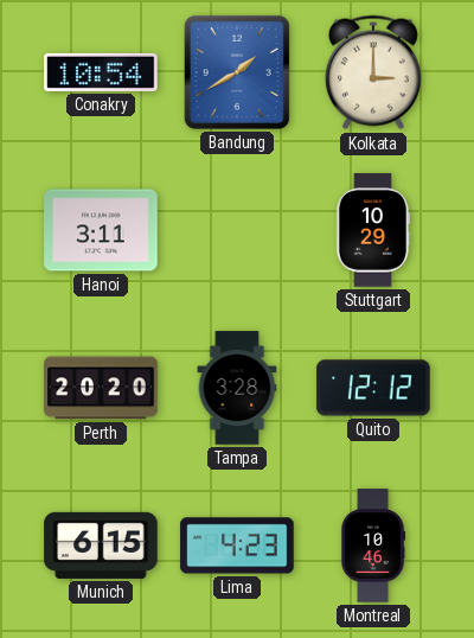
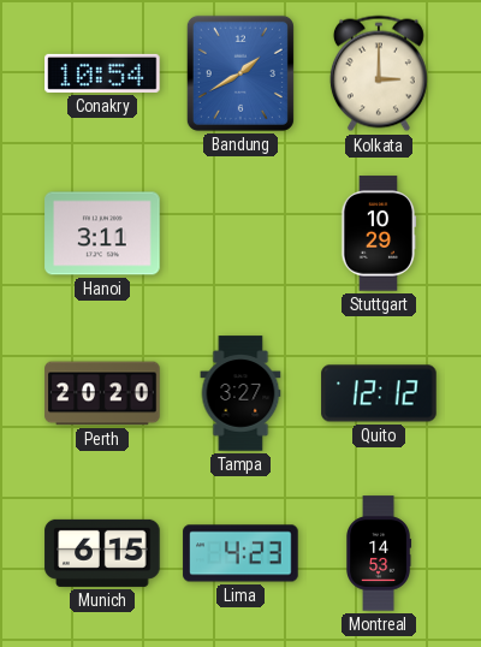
Tampa: 3:28 -> 3:27
Montreal: 10:46 -> 14:53
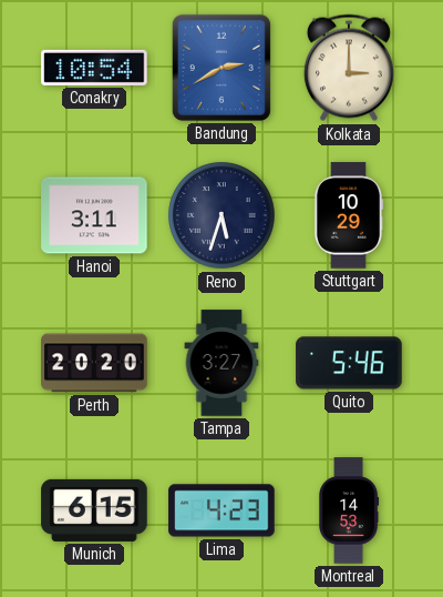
Bandung: 1:40 -> 2:40
Reno: none -> 5:33
Quito: 12:12 -> 5:46
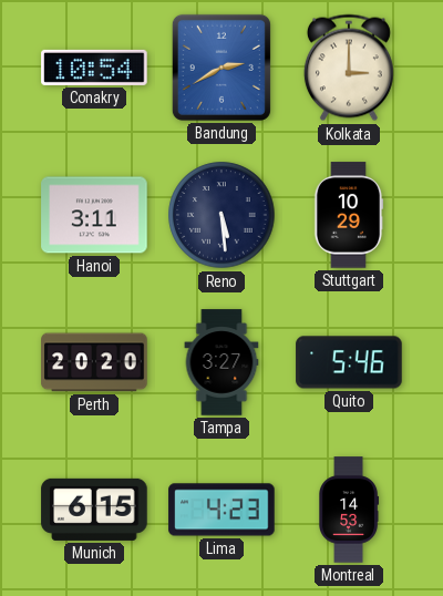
Reno: 5:33 -> 5:29
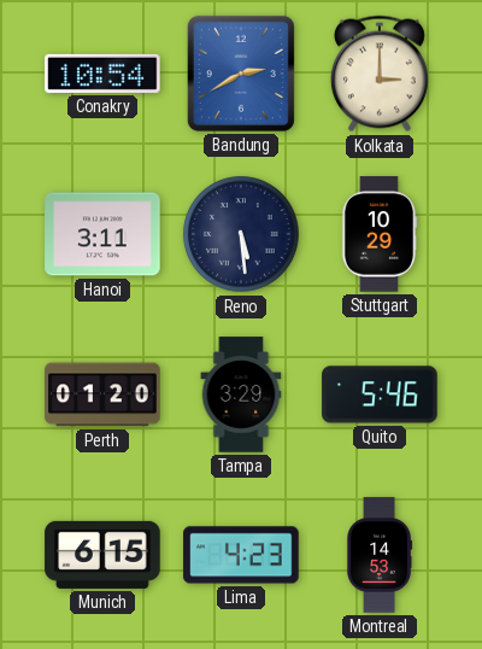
Perth: 20:20 -> 01:20
Tampa: 3:27 -> 3:29
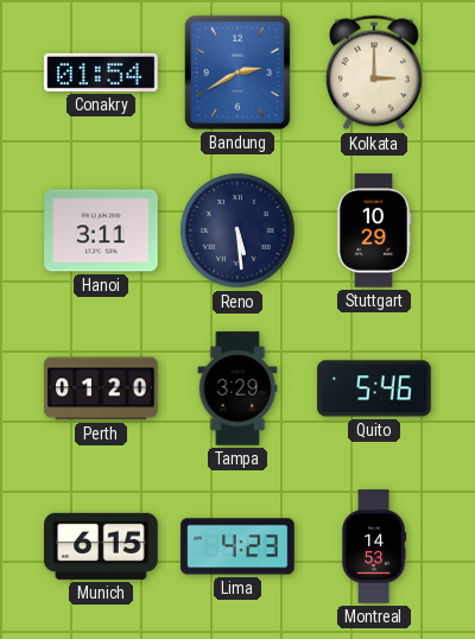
Conakry: 10:54 -> 01:54
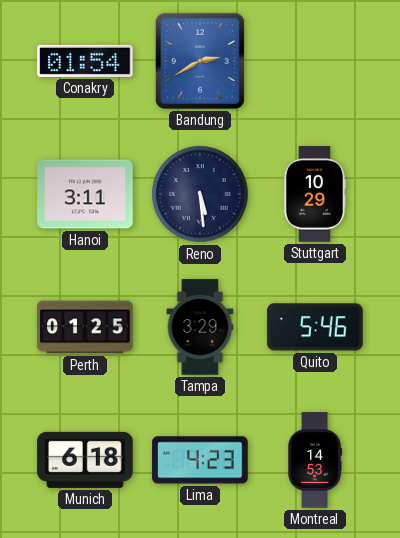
Kolkata: 3:00 -> none
Perth: 01:20 -> 01:25
Munich: 6:15 -> 6:18
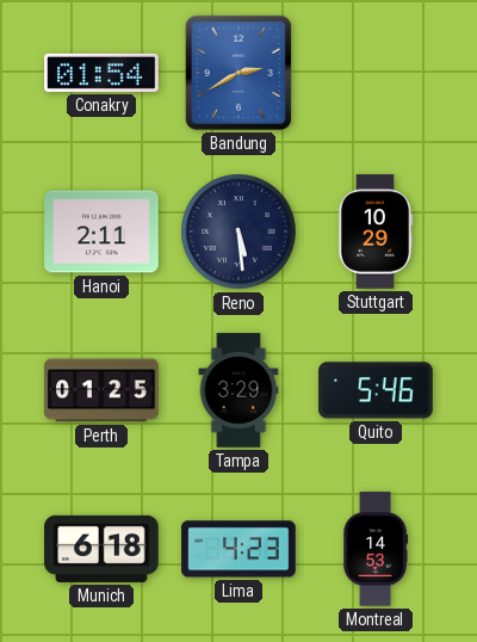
Hanoi: 3:11 -> 2:11
